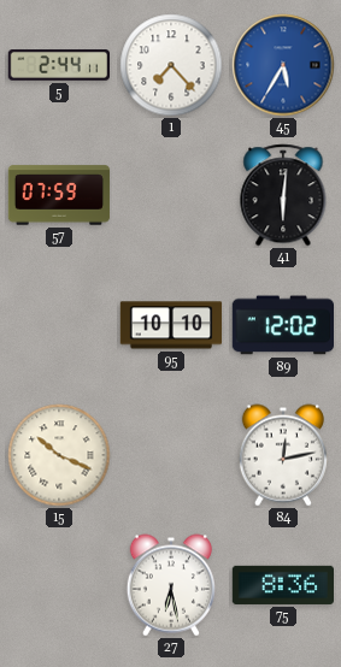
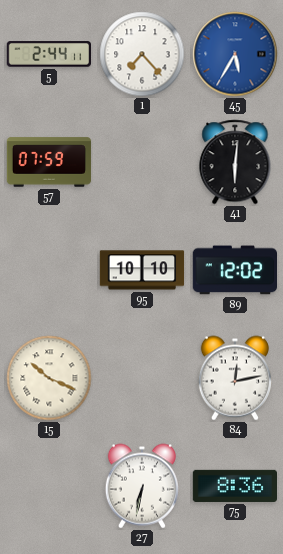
27: 6:28 -> 6:32
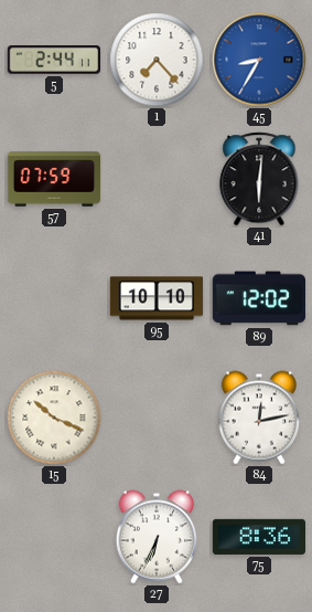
45: 5:35 -> 8:35
27: 6:32 -> 6:34
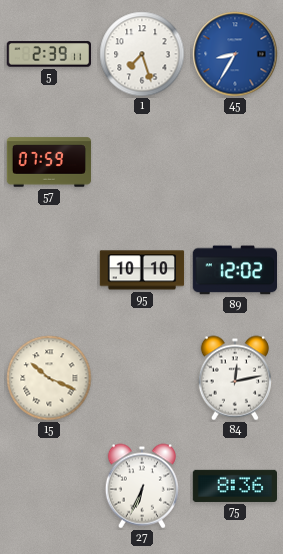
5: 2:44 -> 2:39
1: 7:23 -> 7:27
41: 6:01 -> none
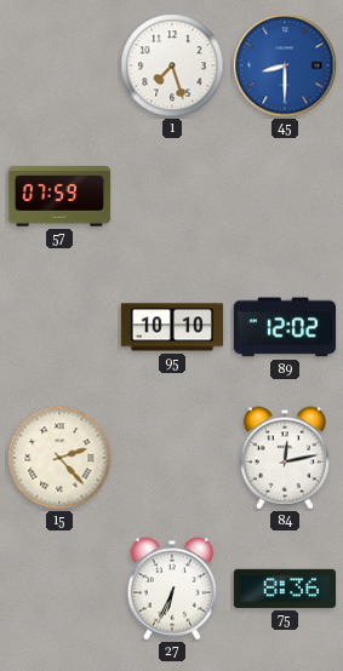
5: 2:39 -> none
45: 8:35 -> 8:30
15: 10:19 -> 2:23
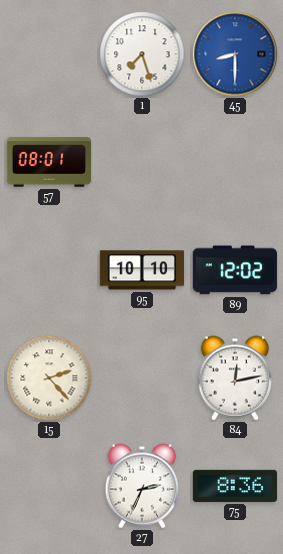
57: 07:59 -> 08:01
27: 6:34 -> 2:34
